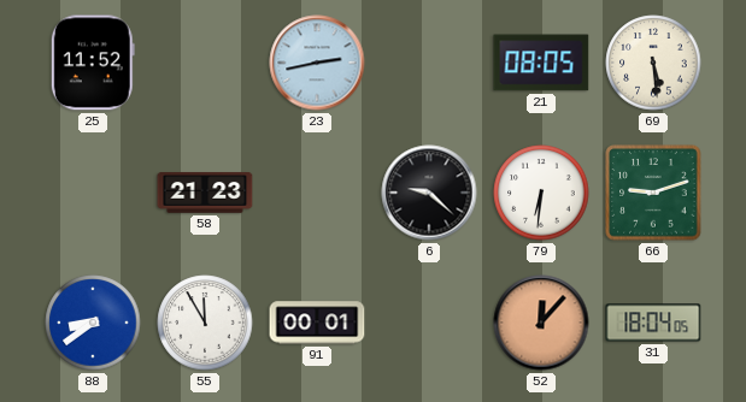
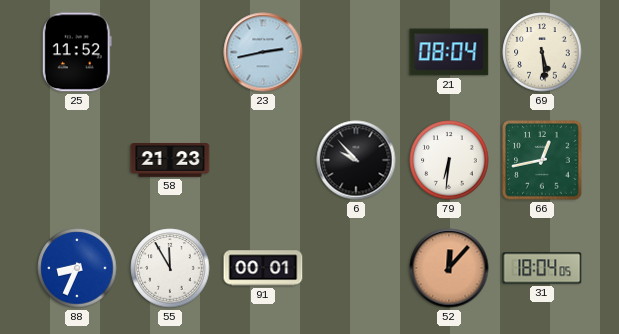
21: 08:05 -> 08:04
6: 9:22 -> 9:53
66: 9:12 -> 12:43
88: 8:39 -> 8:34
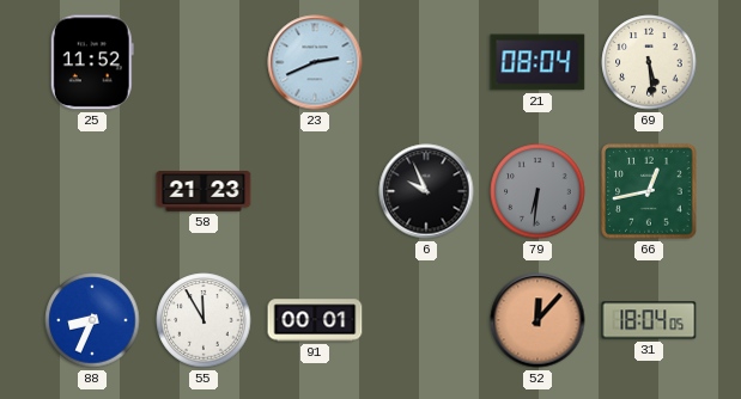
23: 2:43 -> 2:41
6: 9:53 -> 9:56
79 dial: white -> grey
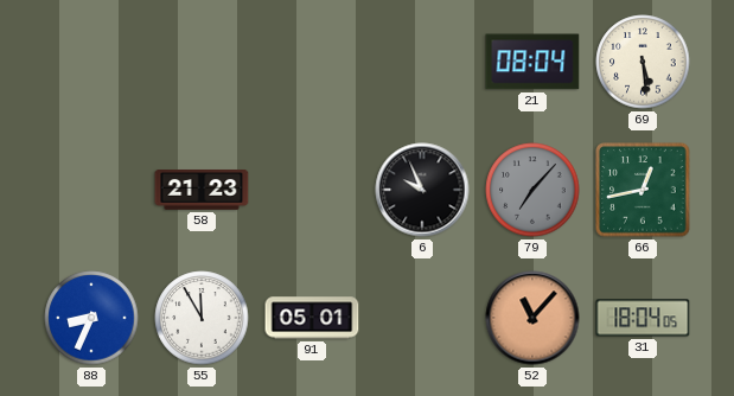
25: 11:52 -> none
23: 2:41 -> none
79: 6:31 -> 7:07
91: 00:01 -> 05:01
52: 12:07 -> 11:07
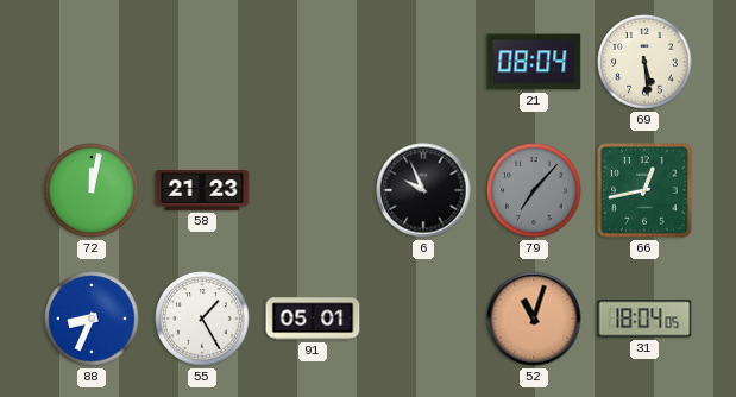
72: none -> 12:02
55: 11:55 -> 1:25
52: 11:07 -> 11:03
